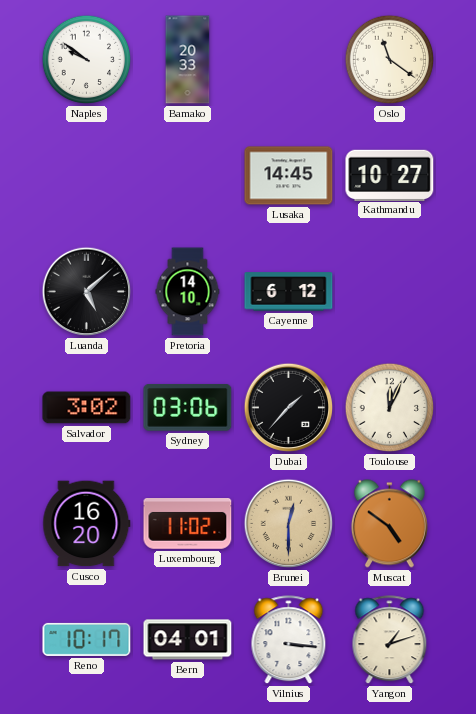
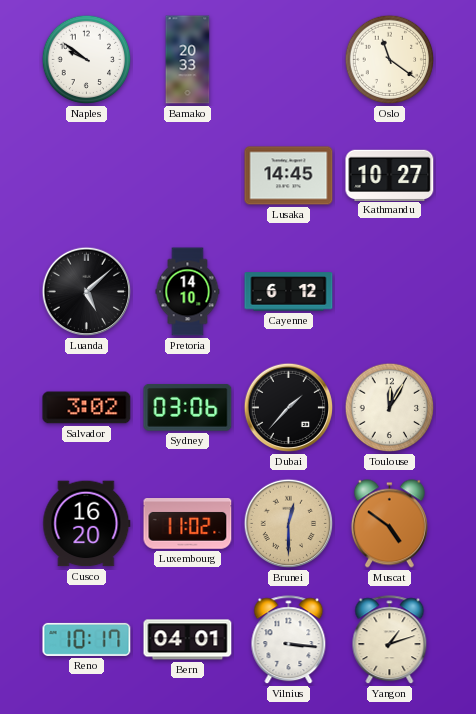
Toulouse: 12:04 -> 12:05
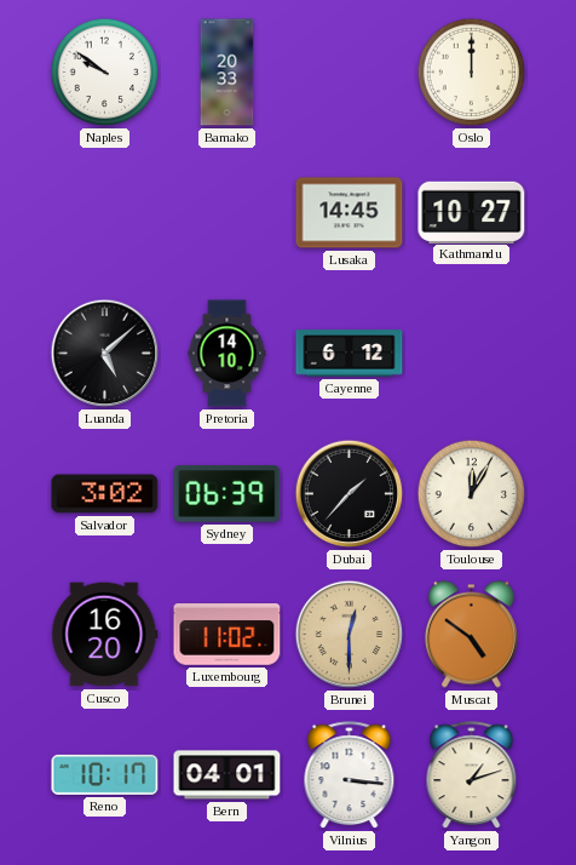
Oslo: 11:21 -> 12:00
Sydney: 03:06 -> 06:39
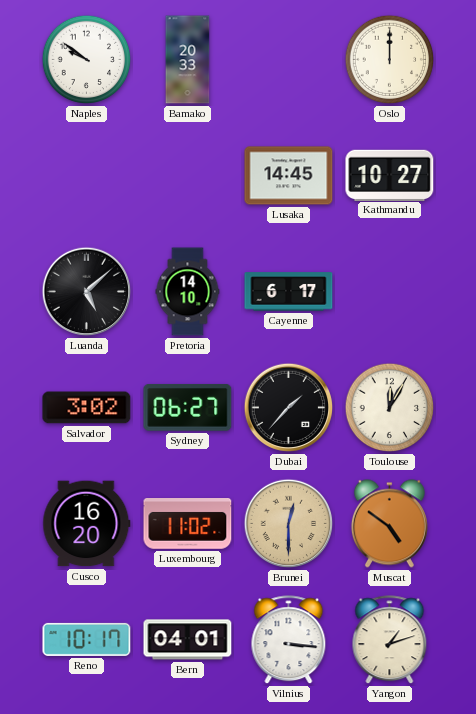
Cayenne: 6:12 -> 6:17
Sydney: 06:39 -> 06:27
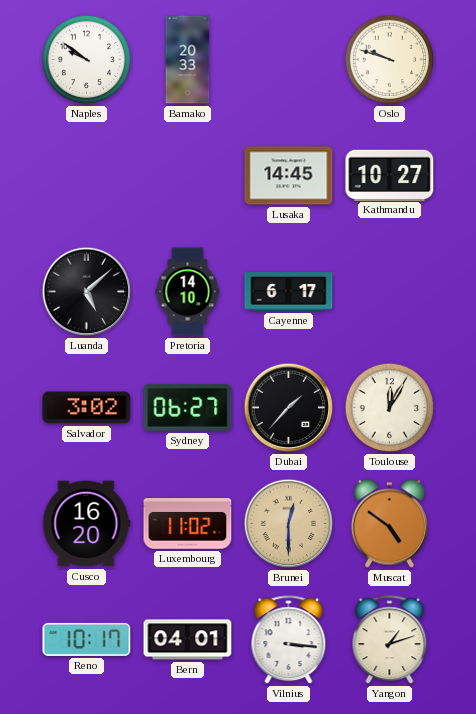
Oslo: 12:00 -> 9:48
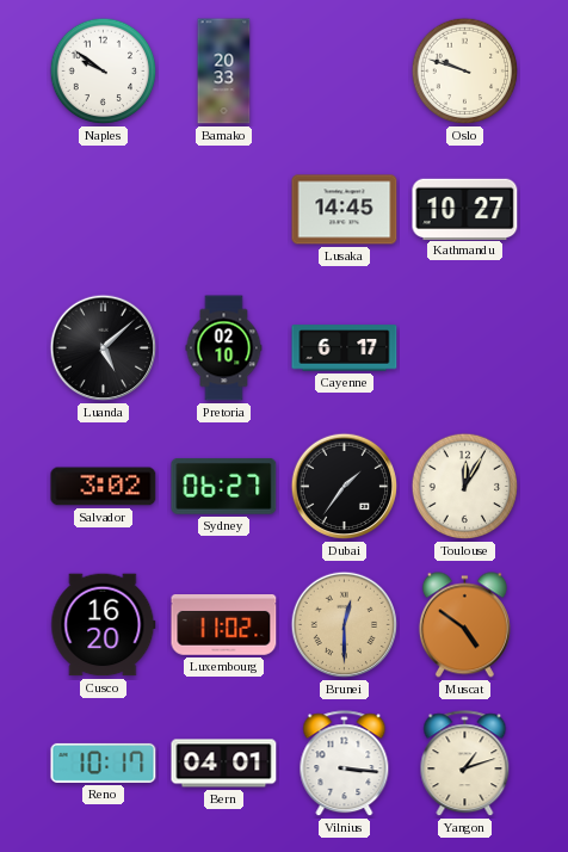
Pretoria: 14:10 -> 02:10
Dubai: 1:37 -> 1:36
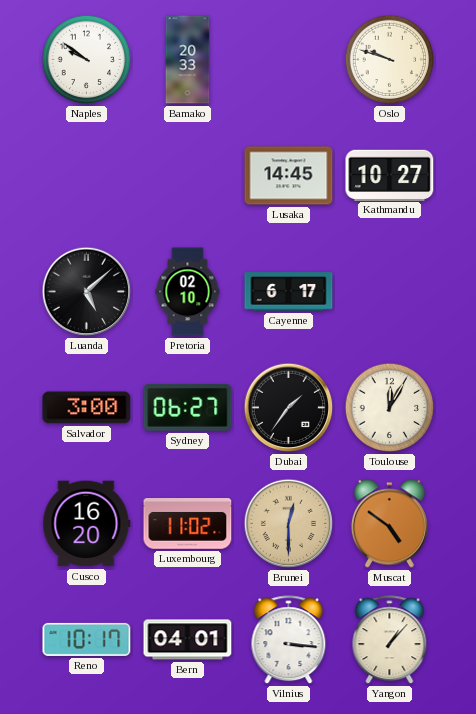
Salvador: 3:02 -> 3:00
Yangon: 1:12 -> 1:07
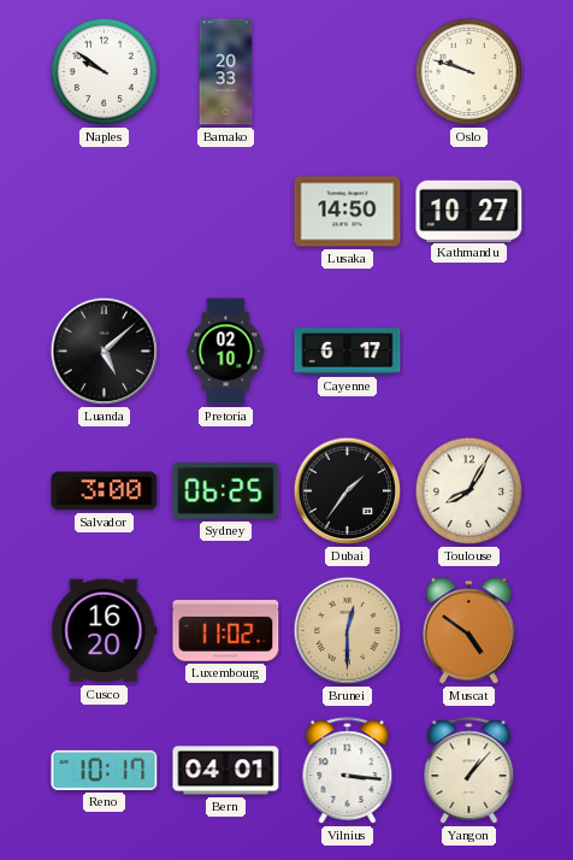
Lusaka: 14:45 -> 14:50
Sydney: 06:27 -> 06:25
Toulouse: 12:05 -> 8:05
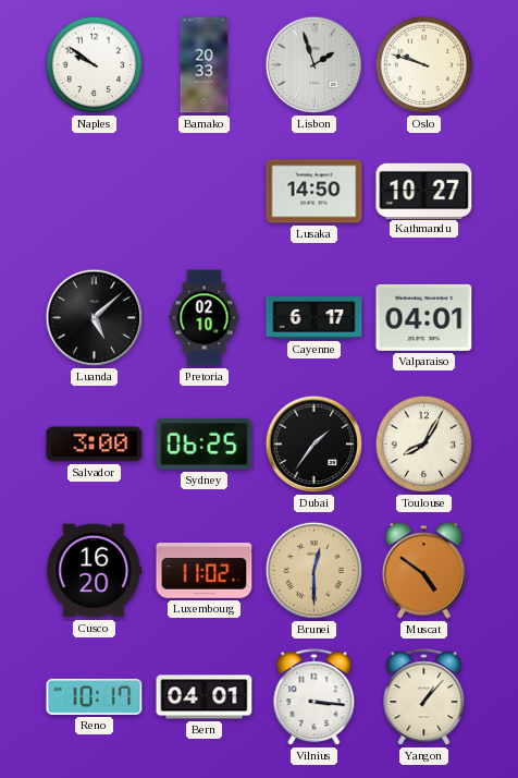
Lisbon: none -> 1:57
Valparaiso: none -> 04:01
